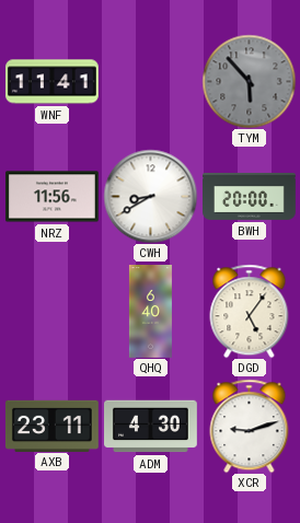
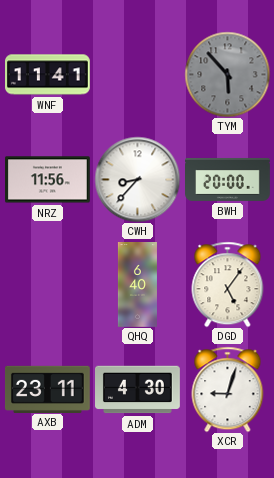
CWH: 8:40 -> 8:37
XCR: 9:12 -> 9:03
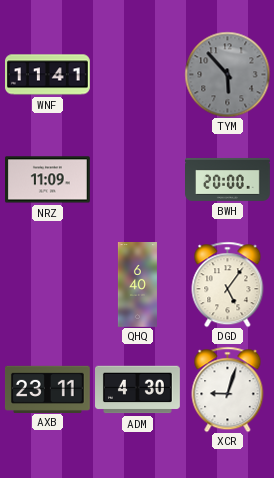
NRZ: 11:56 -> 11:09
CWH: 8:37 -> none
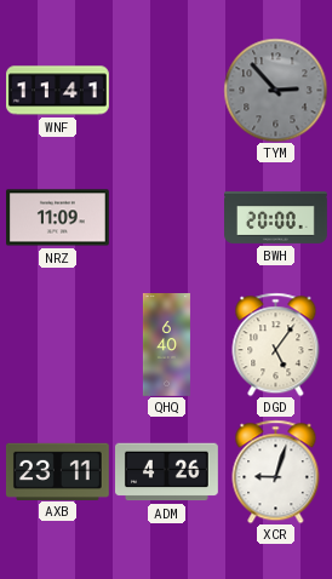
TYM: 5:53 -> 2:53
ADM: 4:30 -> 4:26
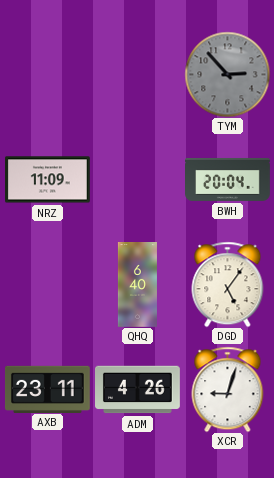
WNF: 11:41 -> none
BWH: 20:00 -> 20:04
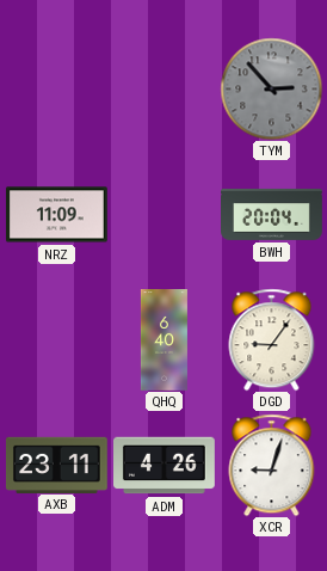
DGD: 5:06 -> 9:06
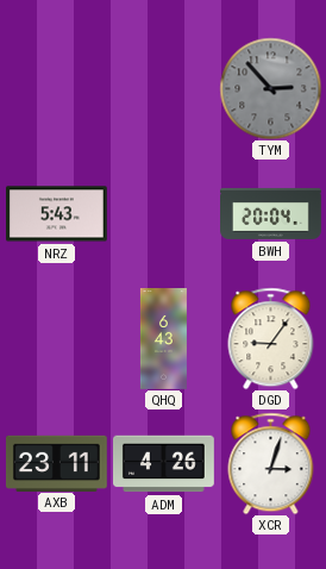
NRZ: 11:09 -> 5:43
QHQ: 6:40 -> 6:43
XCR: 9:03 -> 3:03
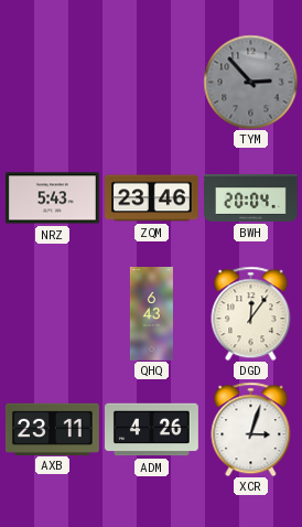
ZQM: none -> 23:46
DGD: 9:06 -> 12:06
